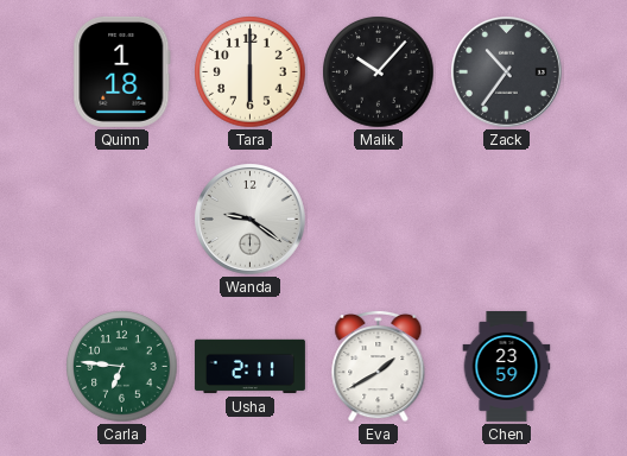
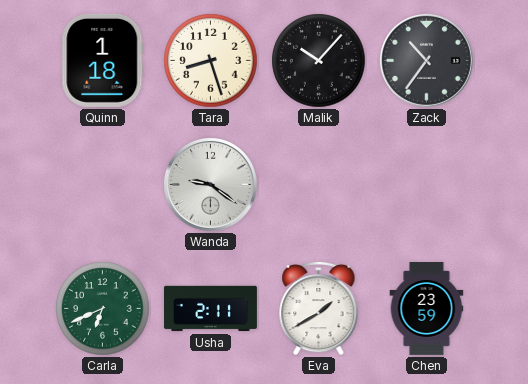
Tara: 6:00 -> 8:27
Carla: 6:46 -> 6:41
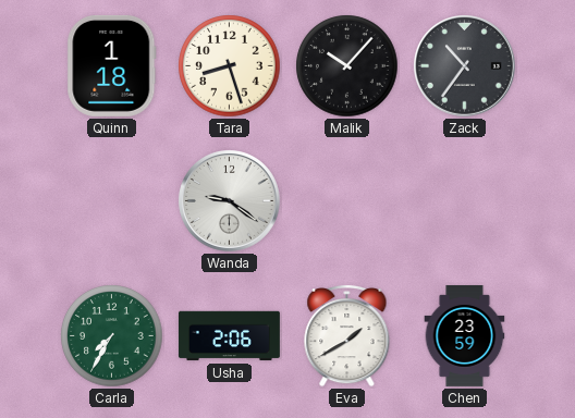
Carla: 6:41 -> 7:35
Usha: 2:11 -> 2:06
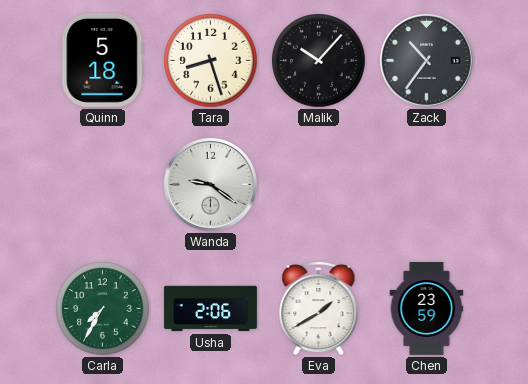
Quinn: 1:18 -> 5:18
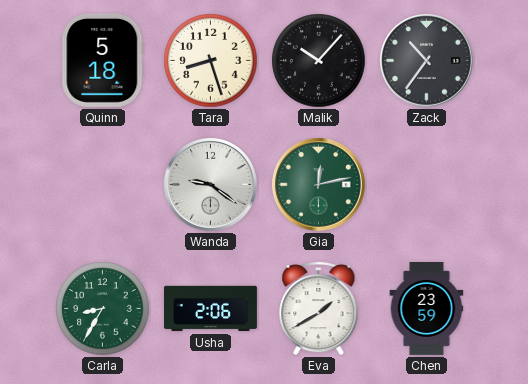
Gia: none -> 12:13
Carla: 7:35 -> 8:35
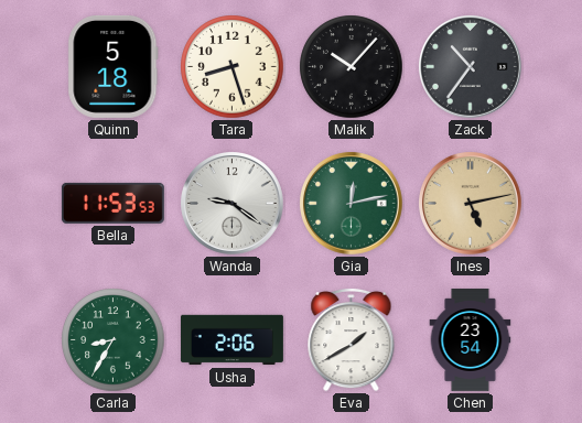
Bella: none -> 11:53
Ines: none -> 5:13
Chen: 23:59 -> 23:54
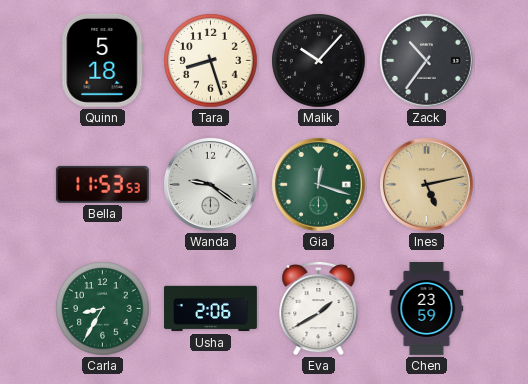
Gia: 12:13 -> 12:18
Chen: 23:54 -> 23:59
